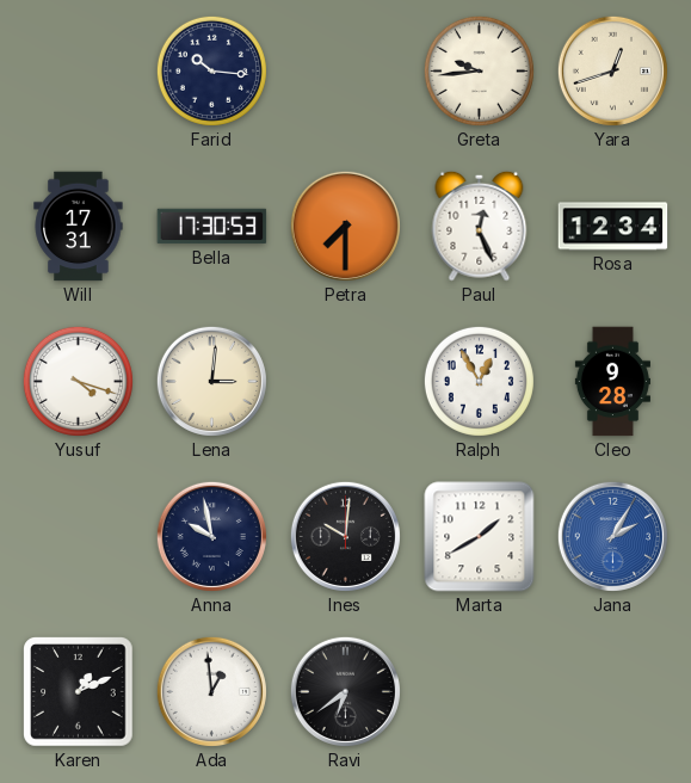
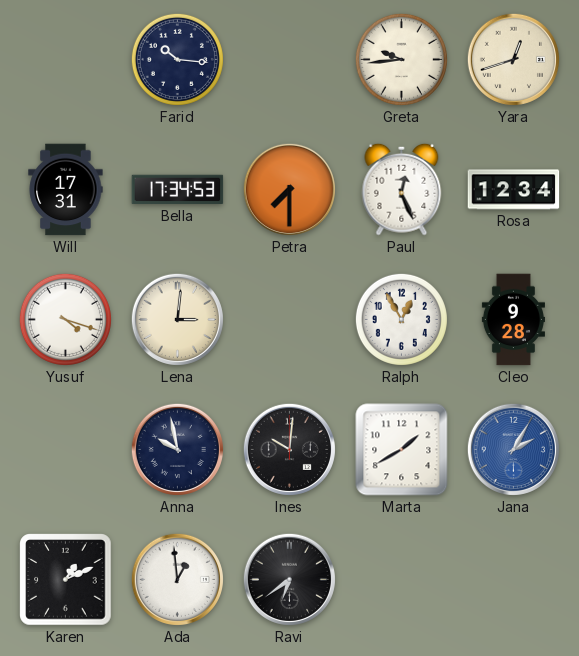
Bella: 17:30 -> 17:34
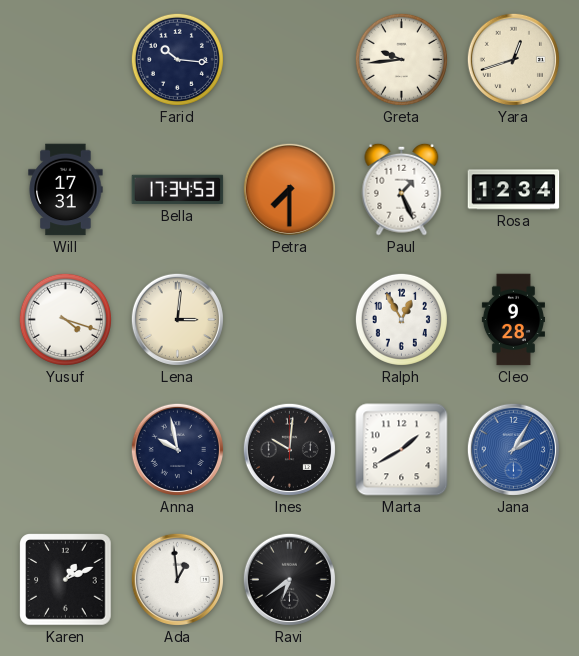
Paul: 12:26 -> 1:26
